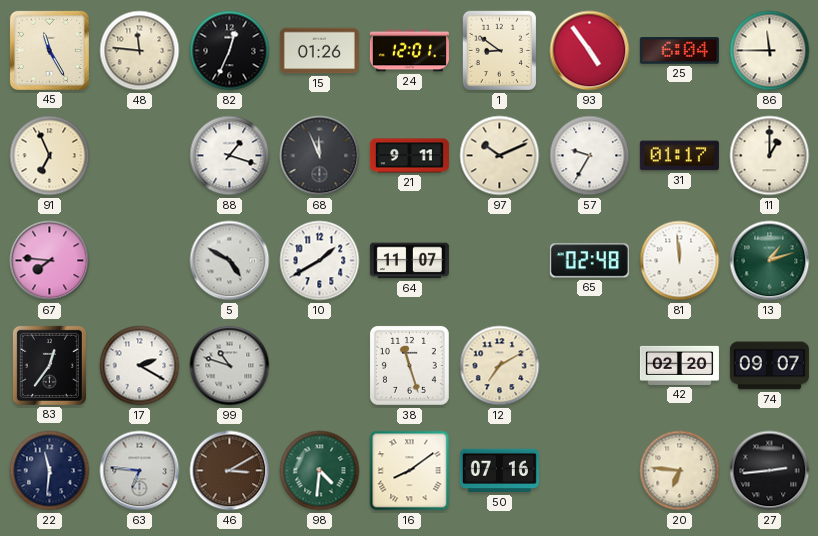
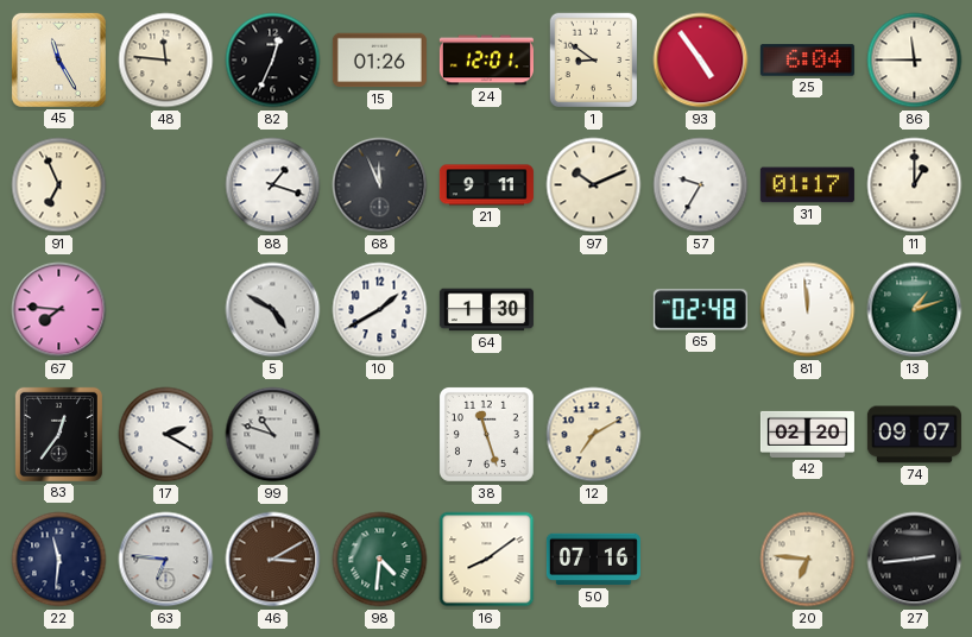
64: 11:07 -> 1:30
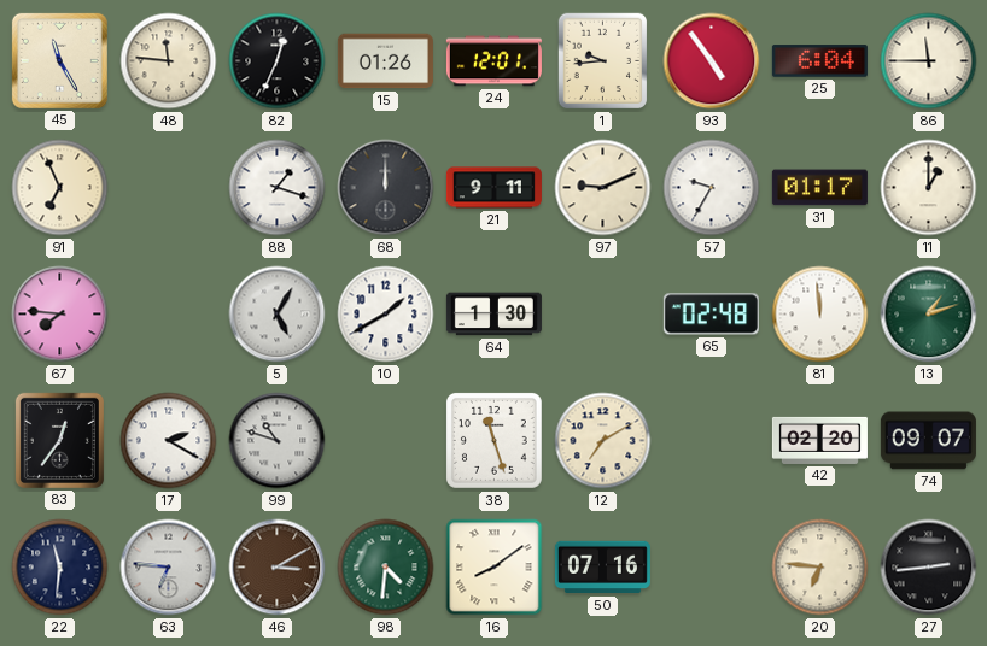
1: 8:51 -> 9:44
68: 11:56 -> 12:00
97: 10:11 -> 9:11
5: 4:50 -> 5:05
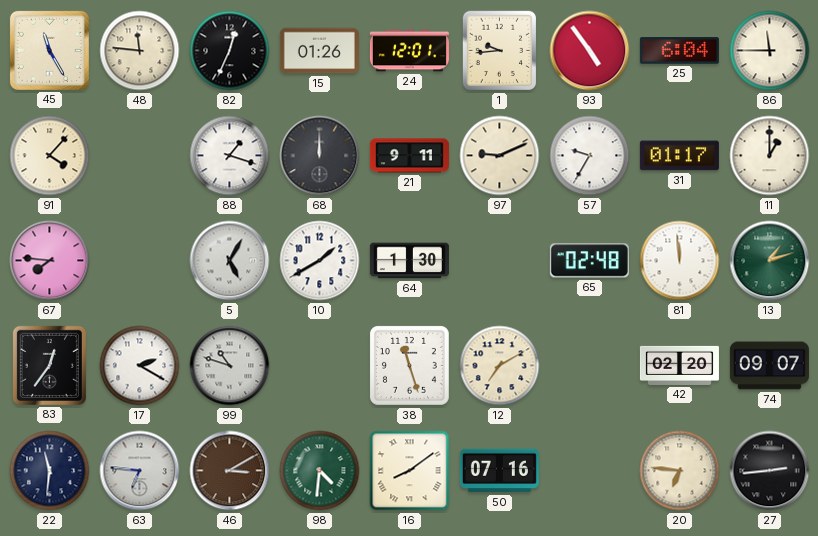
91: 6:56 -> 4:07
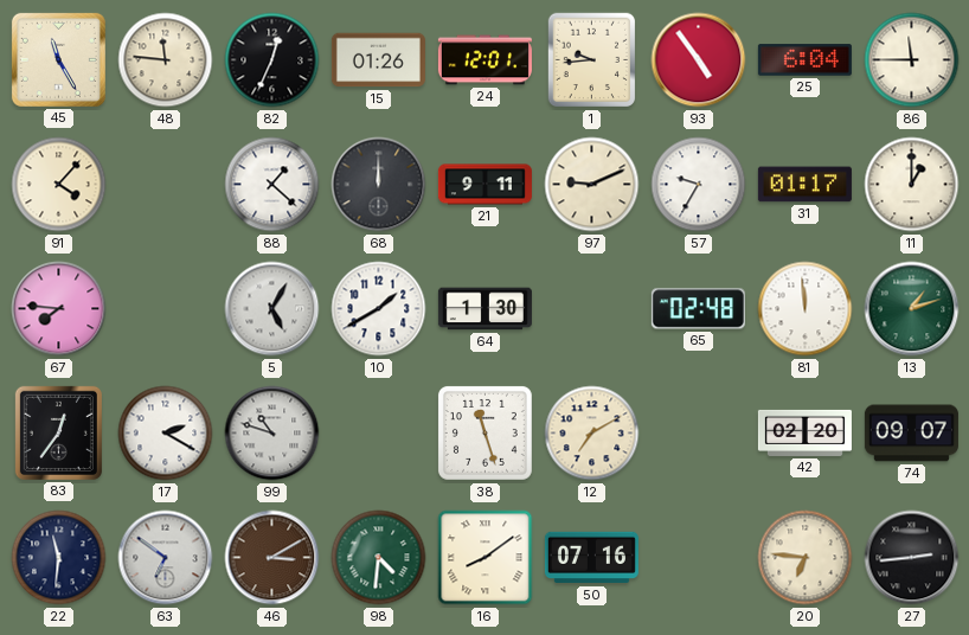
88: 1:18 -> 1:22
63: 6:46 -> 6:51
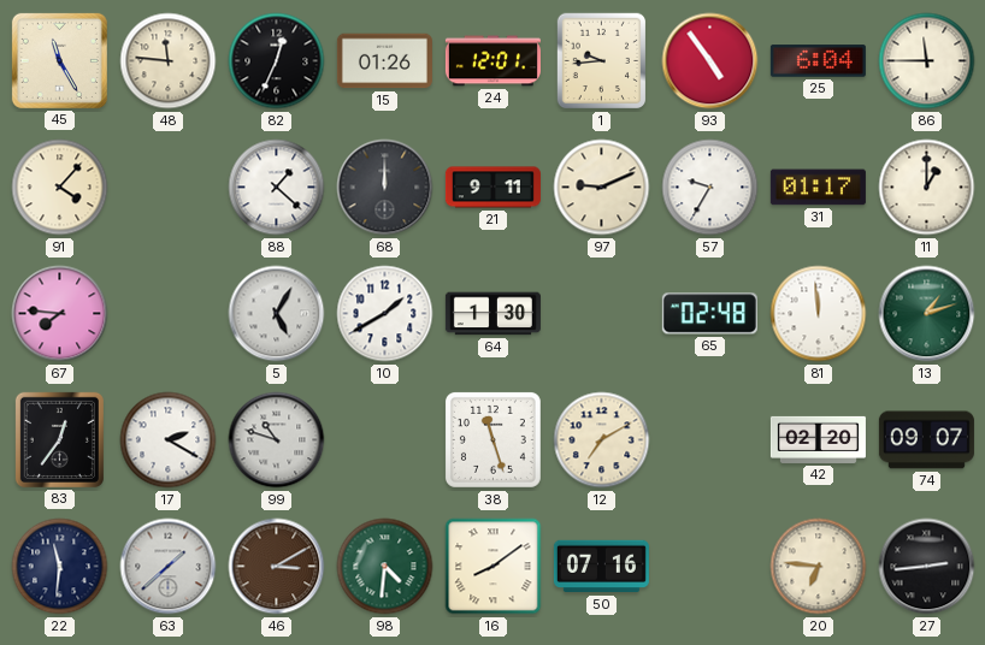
63: 6:51 -> 1:38
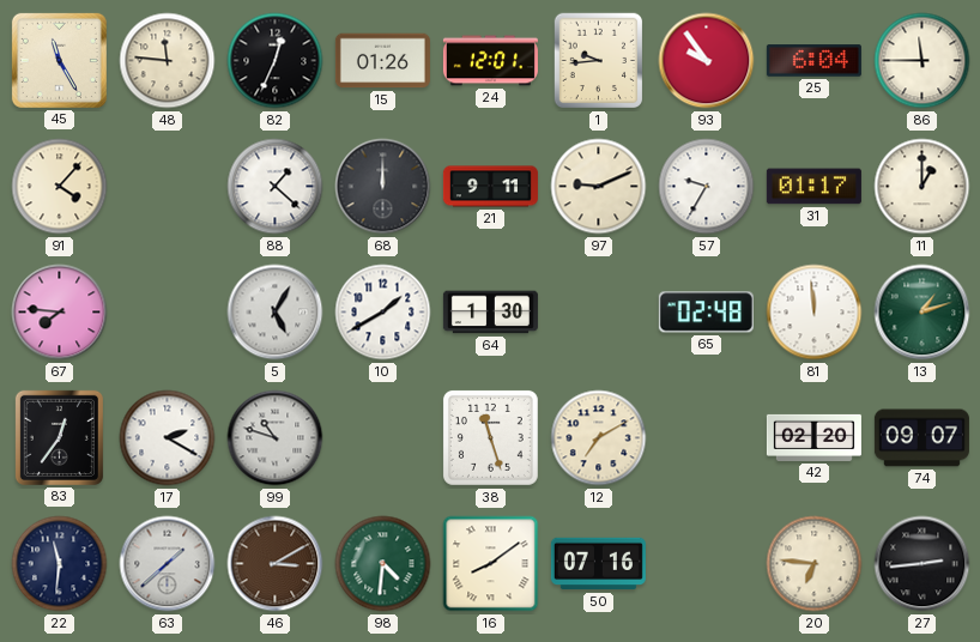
93: 4:54 -> 9:54
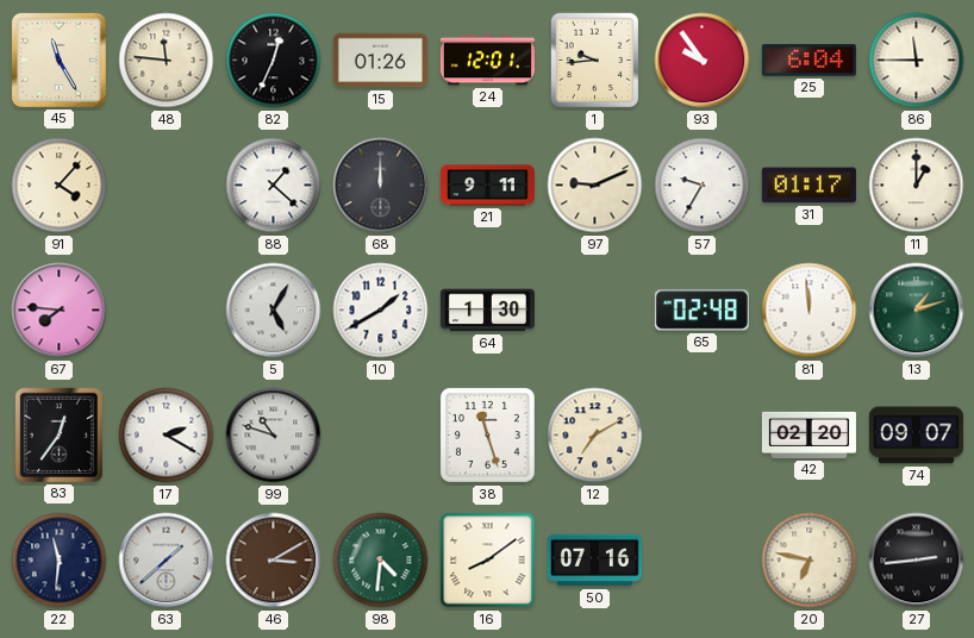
20: 6:46 -> 6:47
